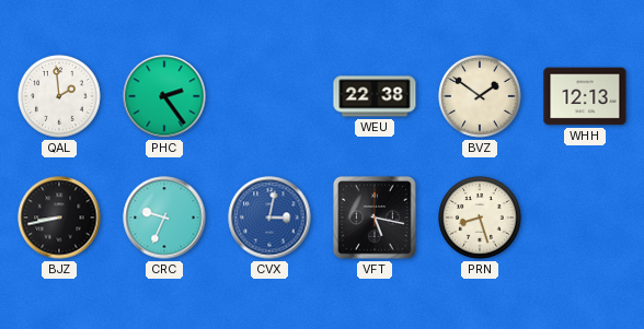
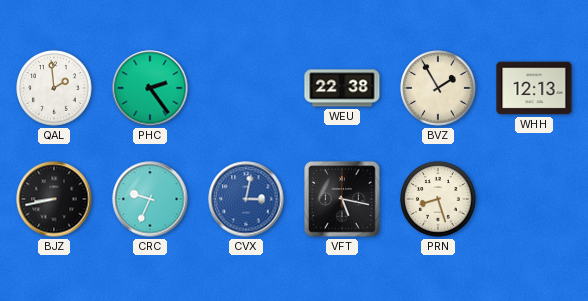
BVZ: 1:51 -> 1:55
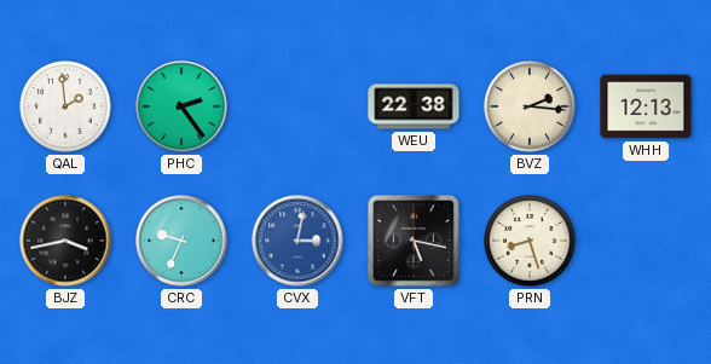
BVZ: 1:55 -> 2:16
BJZ: 8:43 -> 3:43
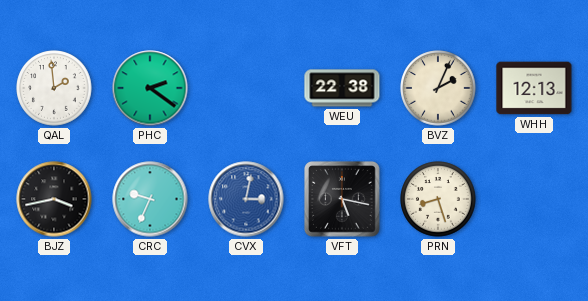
PHC: 2:24 -> 2:21
BVZ: 2:16 -> 2:04
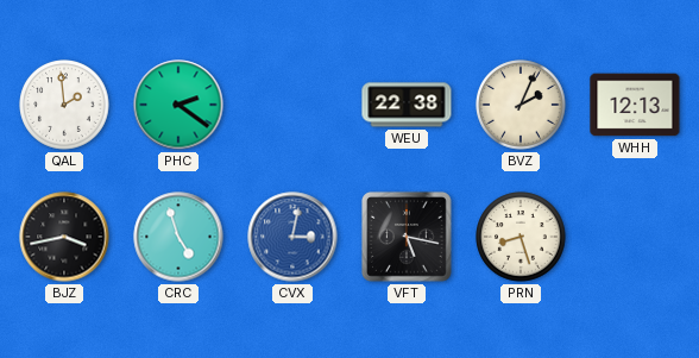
CRC: 9:34 -> 4:57
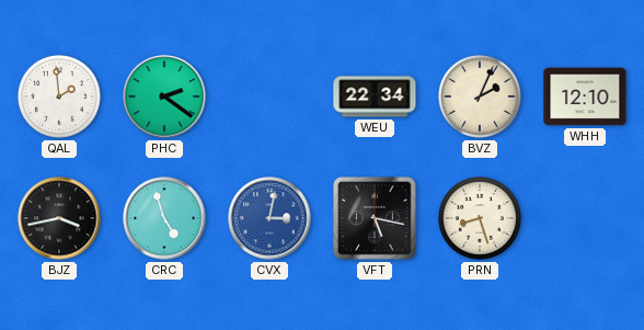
WEU: 22:38 -> 22:34
WHH: 12:13 -> 12:10
